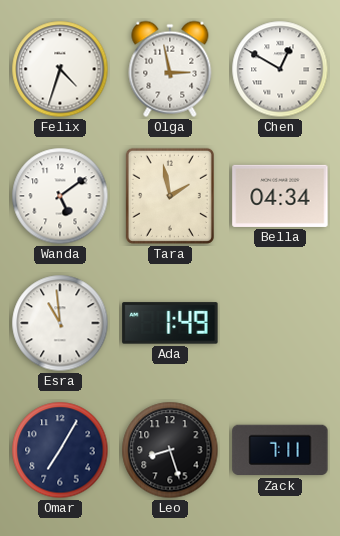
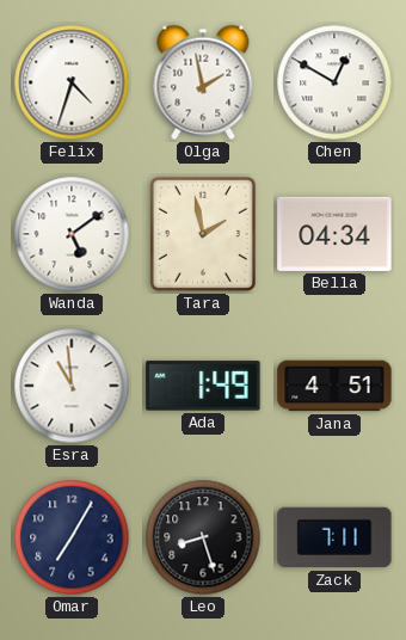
Olga: 2:58 -> 1:58
Jana: none -> 4:51
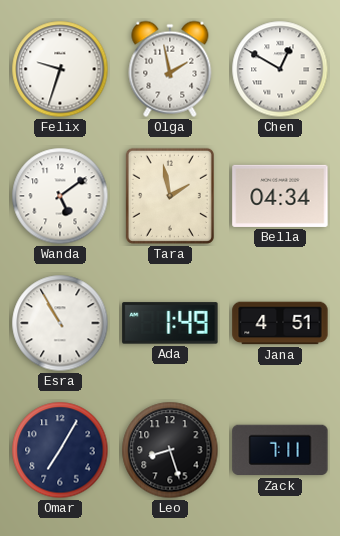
Felix: 4:33 -> 9:33
Esra: 10:59 -> 10:55
